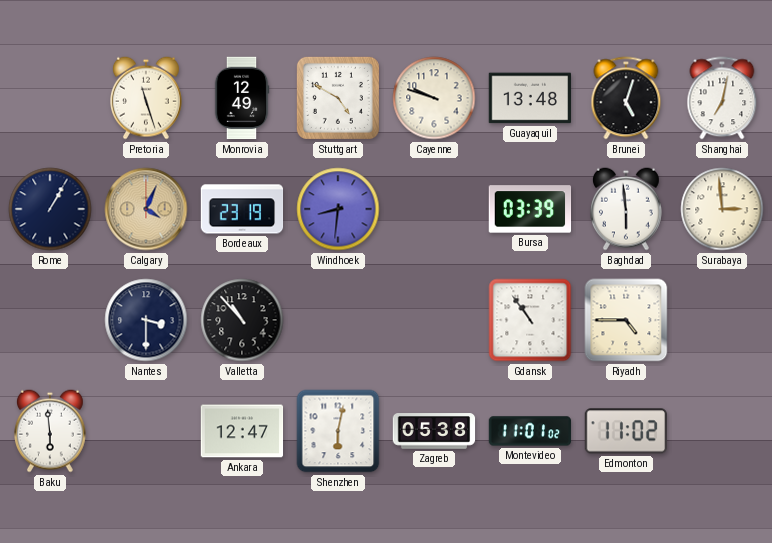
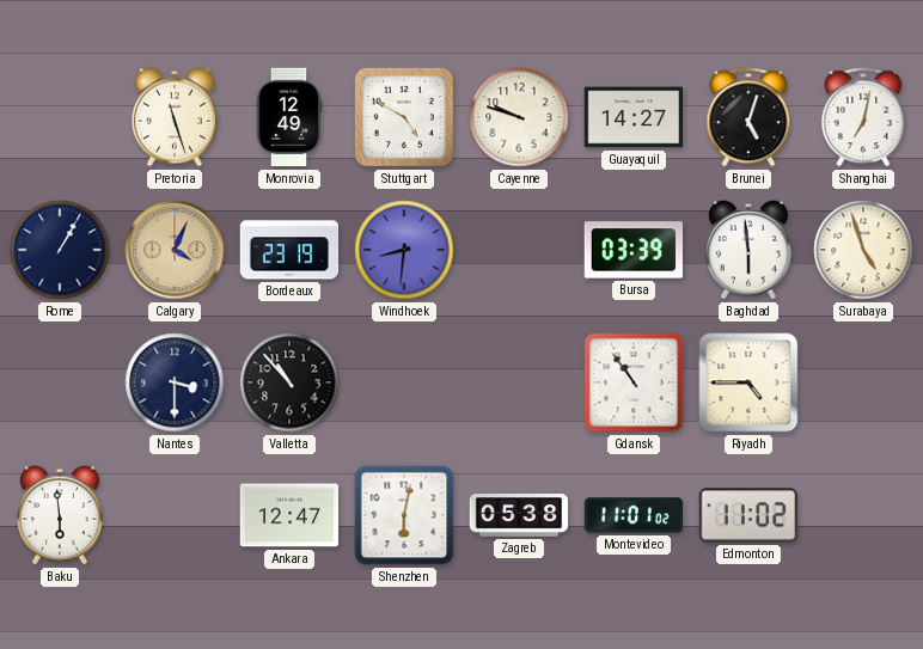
Guayaquil: 13:48 -> 14:27
Surabaya: 2:59 -> 4:57
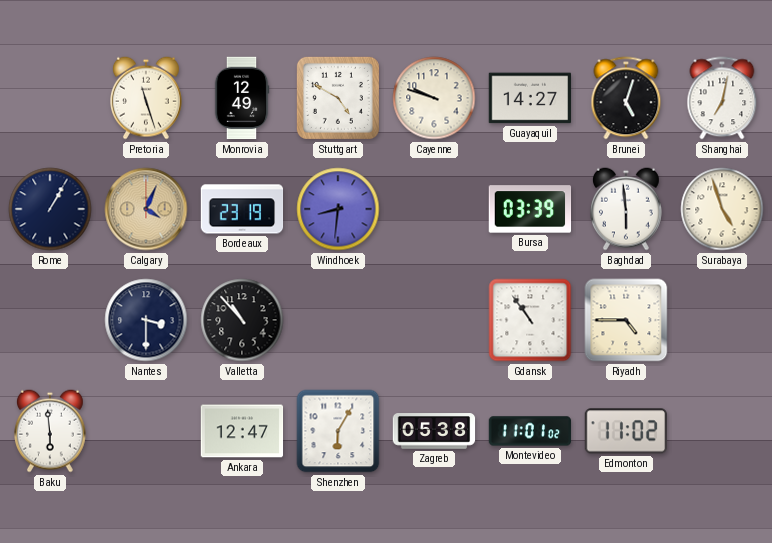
Shenzhen: 6:02 -> 6:05
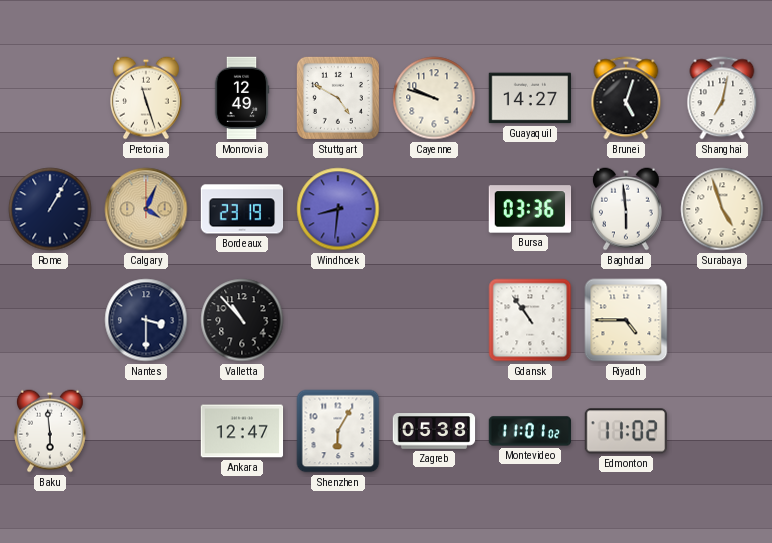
Bursa: 03:39 -> 03:36
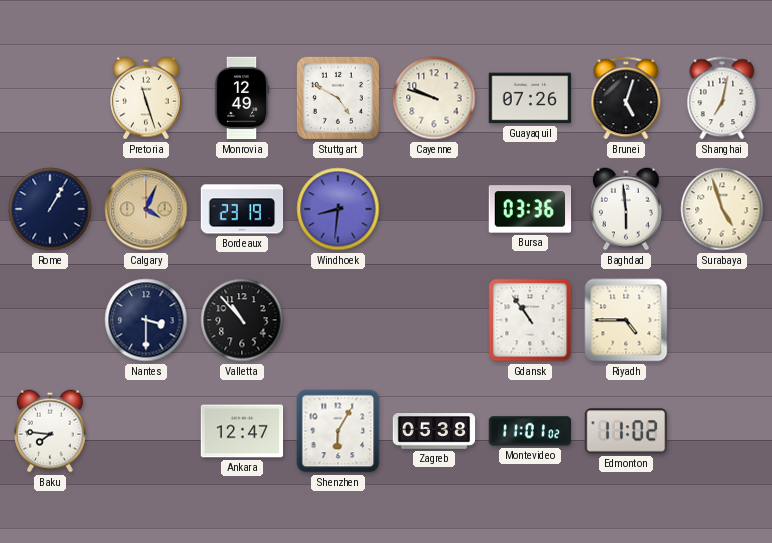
Guayaquil: 14:27 -> 07:26
Baku: 5:59 -> 7:46
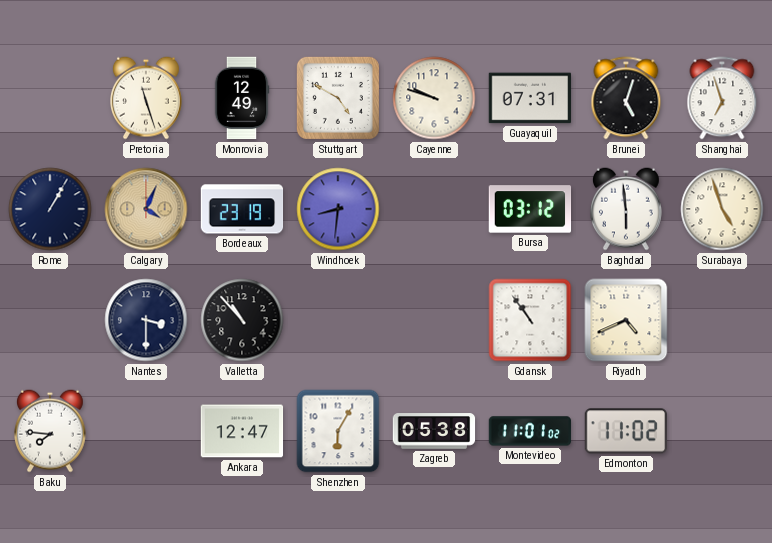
Guayaquil: 07:26 -> 07:31
Shanghai: 7:02 -> 6:57
Bursa: 03:36 -> 03:12
Riyadh: 4:45 -> 4:41
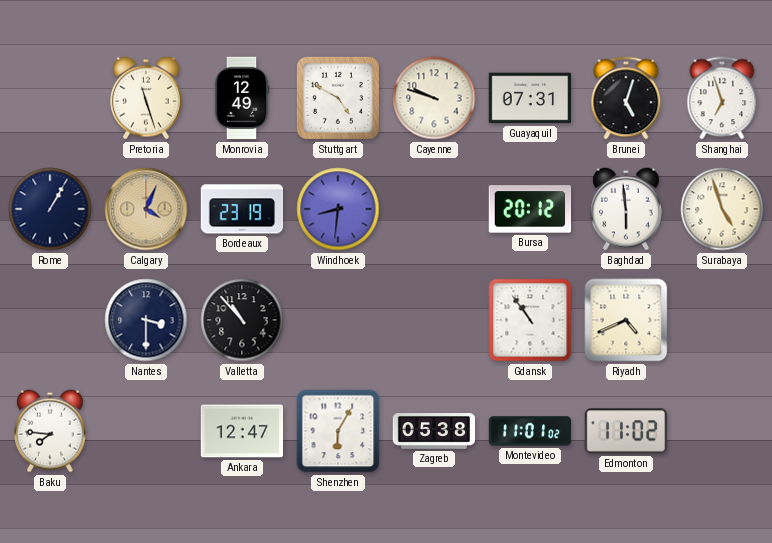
Bursa: 03:12 -> 20:12
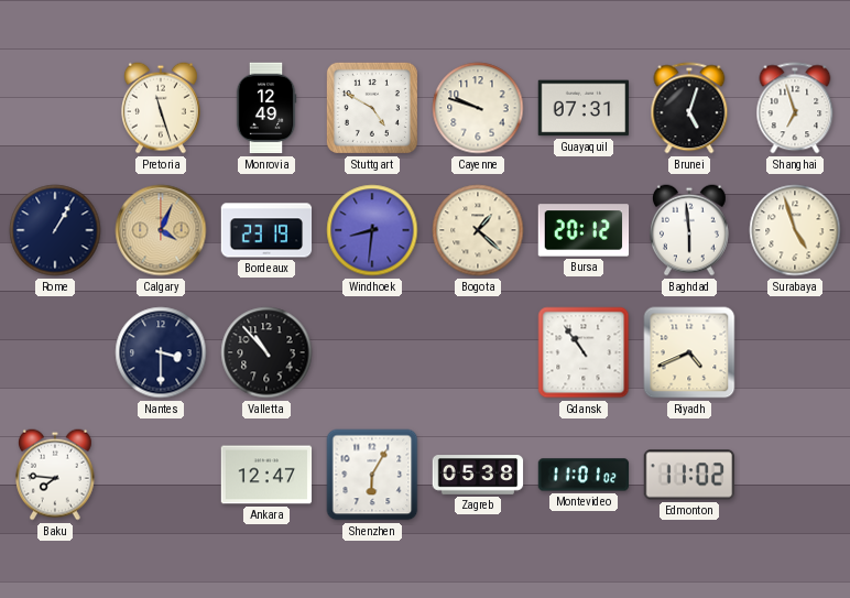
Bogota: none -> 1:22
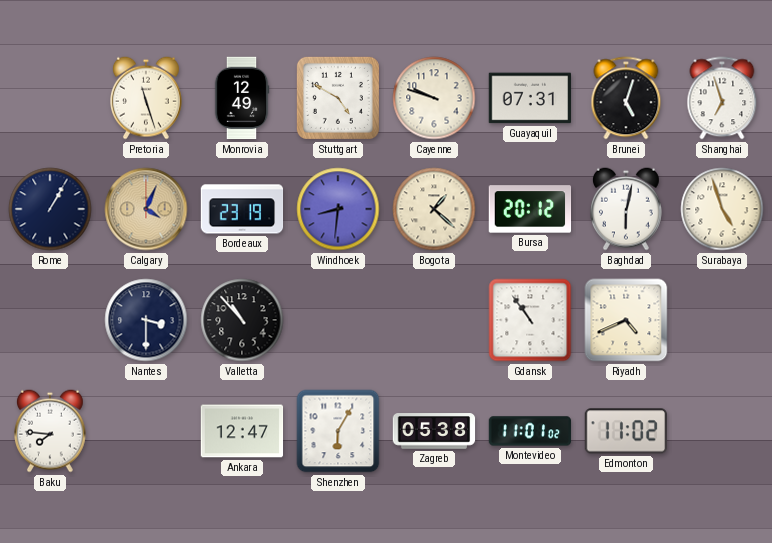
Baghdad: 5:59 -> 6:02
